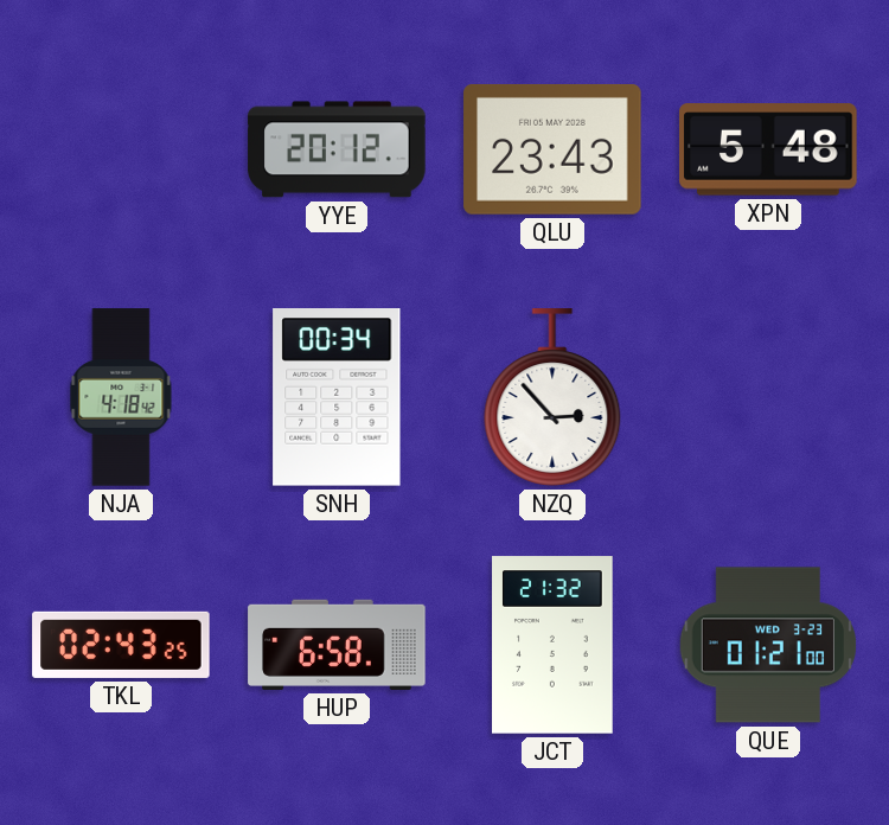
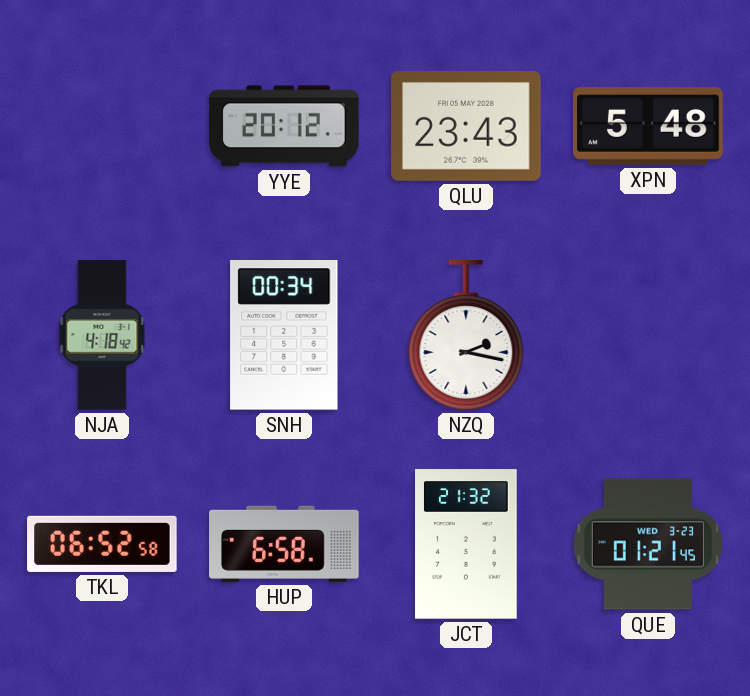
NZQ: 2:53 -> 2:17
TKL: 02:43 -> 06:52
QUE: 01:21:00 -> 01:21:45
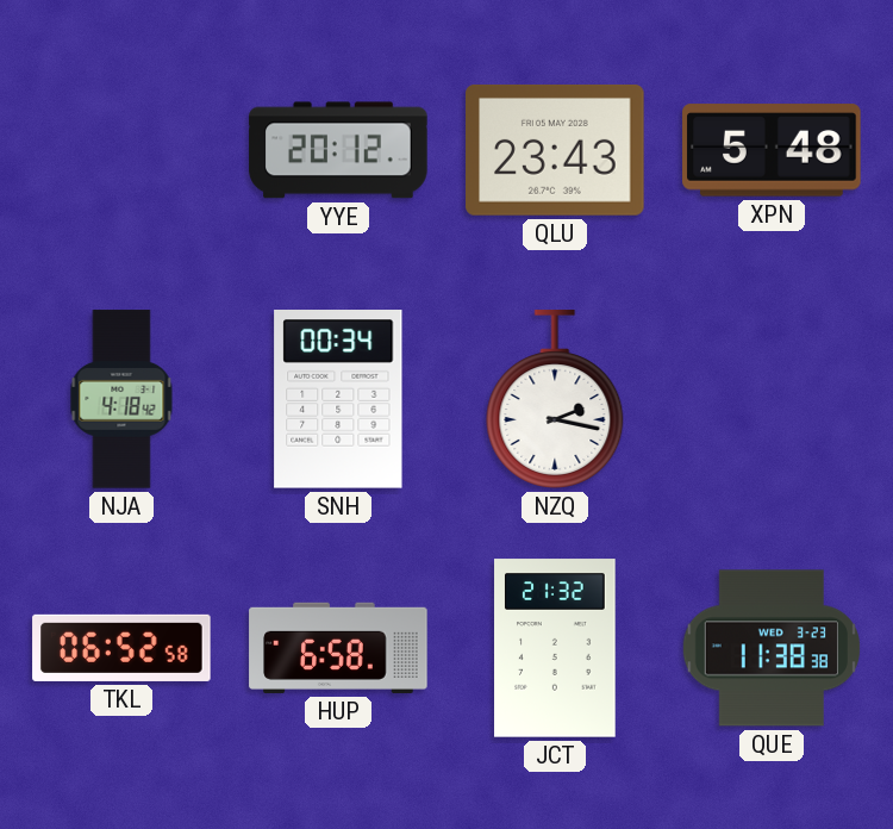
QUE: 01:21 -> 11:38
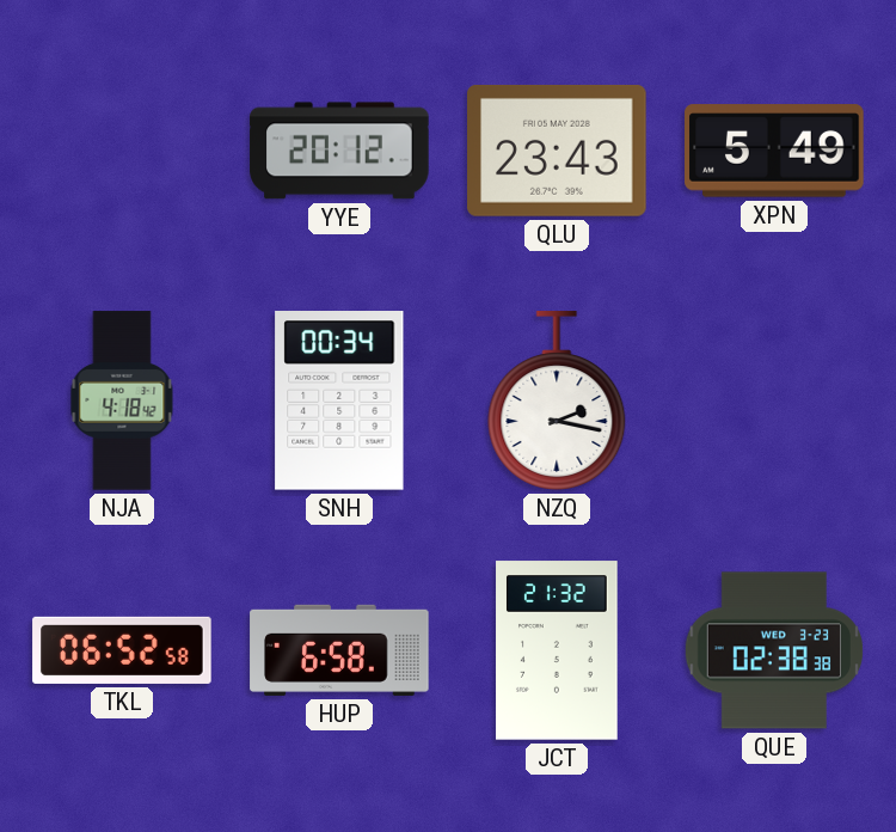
XPN: 5:48 -> 5:49
QUE: 11:38 -> 02:38
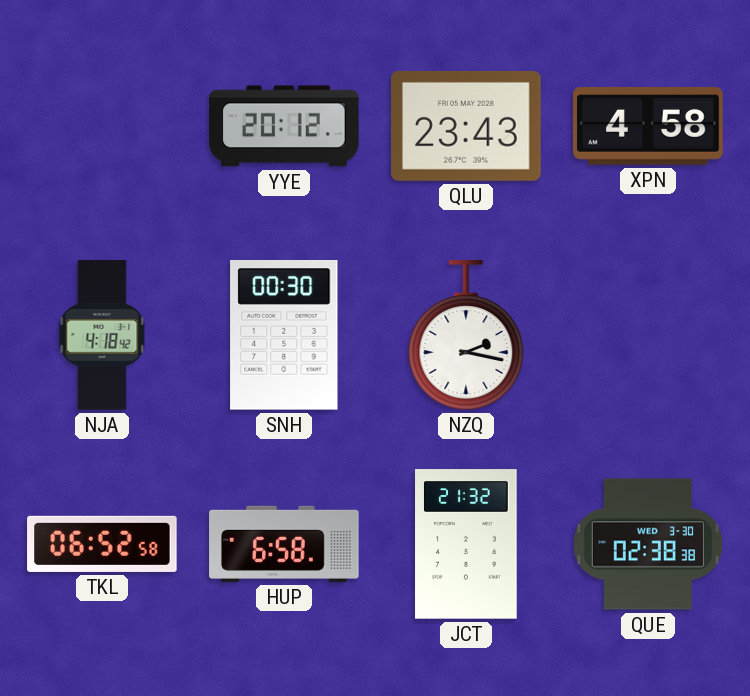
XPN: 5:49 -> 4:58
SNH: 00:34 -> 00:30
QUE date: WED 3-23 -> WED 3-30
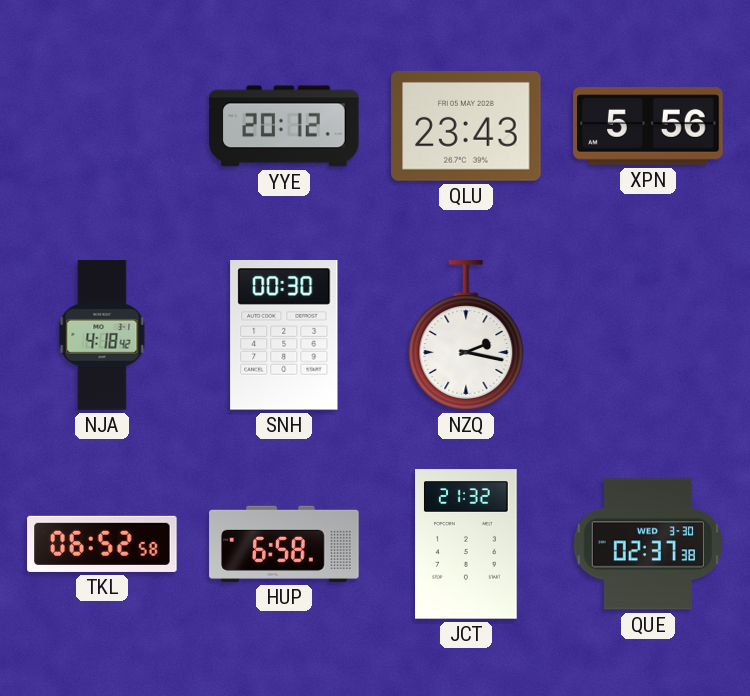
XPN: 4:58 -> 5:56
QUE: 02:38 -> 02:37
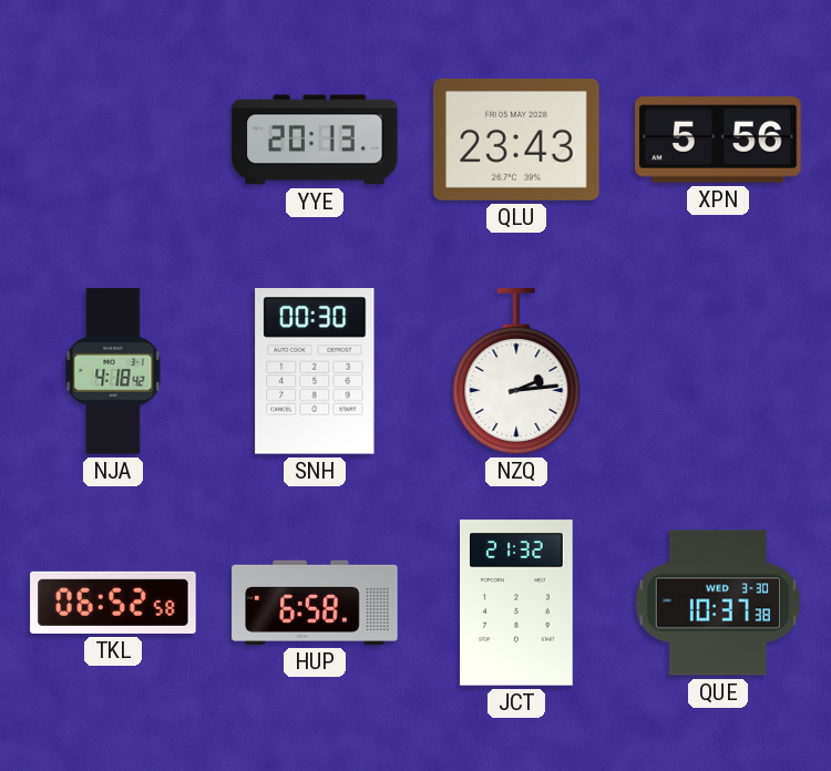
YYE: 20:12 -> 20:13
NZQ: 2:17 -> 2:14
QUE: 02:37 -> 10:37
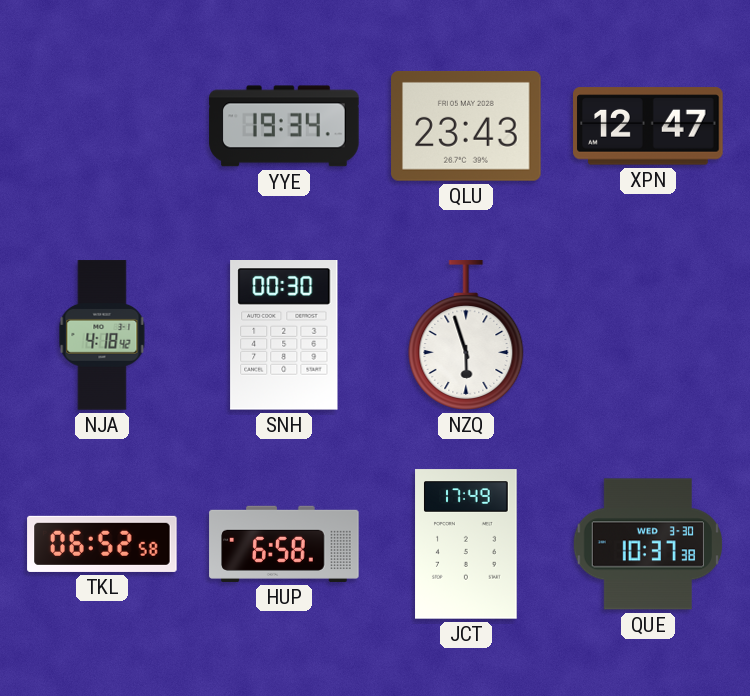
YYE: 20:13 -> 19:34
XPN: 5:56 -> 12:47
NZQ: 2:14 -> 5:57
JCT: 21:32 -> 17:49
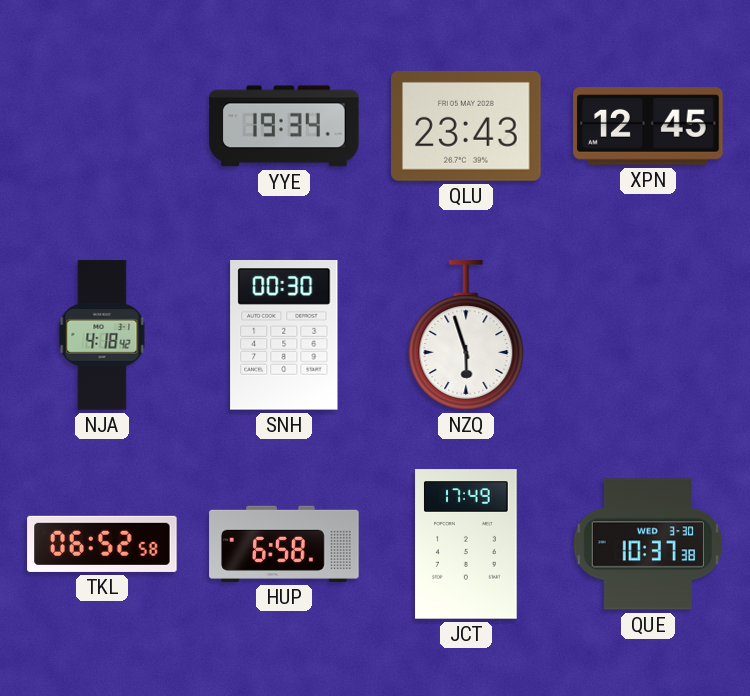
XPN: 12:47 -> 12:45
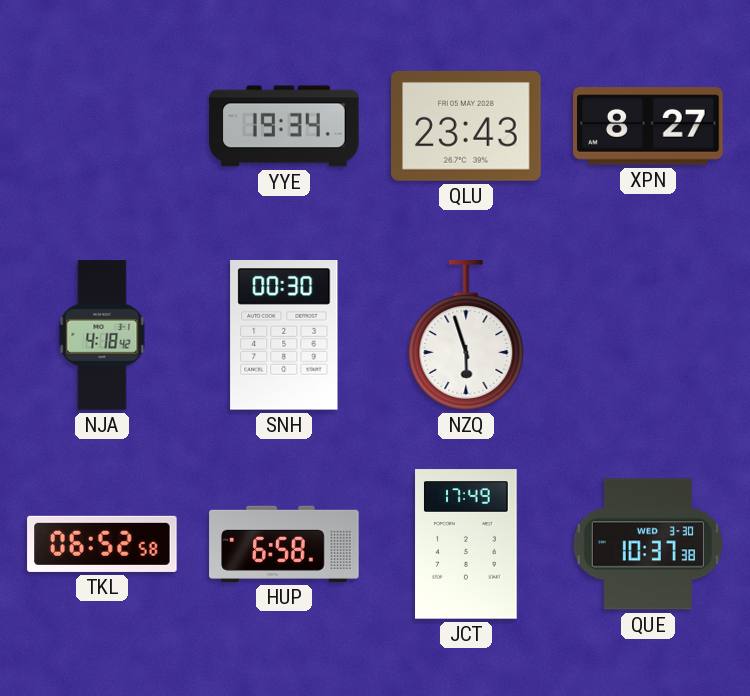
XPN: 12:45 -> 8:27
